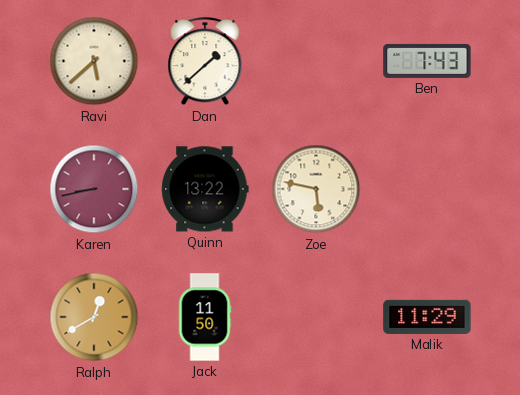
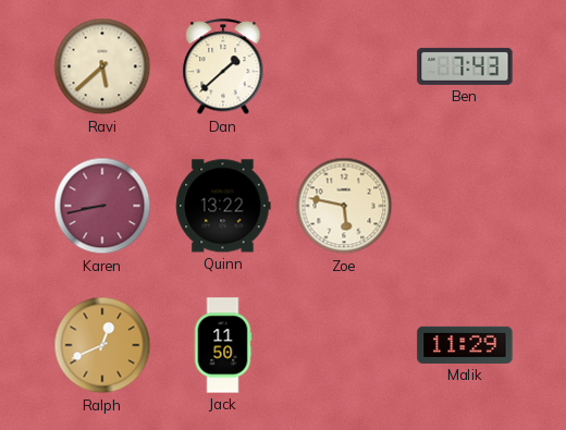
Ralph: 12:40 -> 12:41
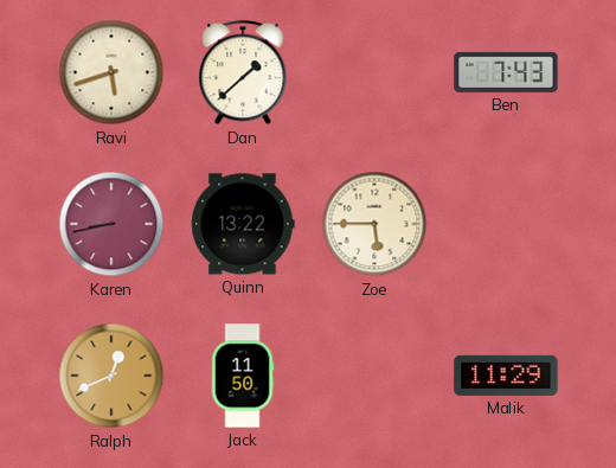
Ravi: 5:38 -> 5:42
Zoe: 5:47 -> 5:45
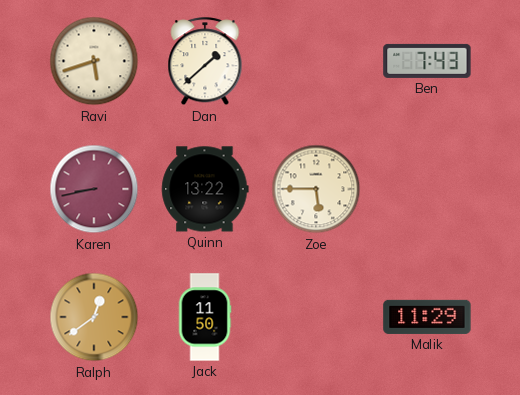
Ralph: 12:41 -> 12:39
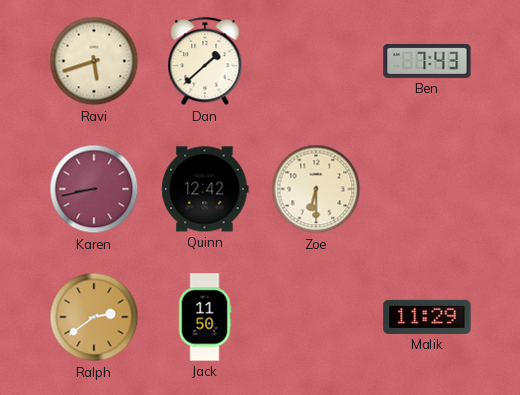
Quinn: 13:22 -> 12:42
Zoe: 5:45 -> 6:30
Ralph: 12:39 -> 2:39
